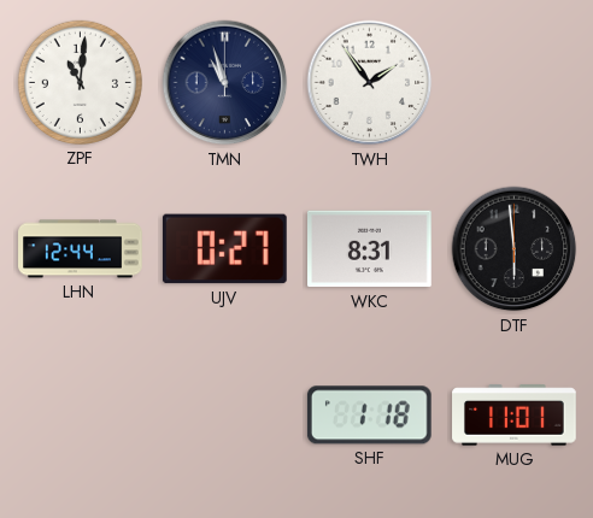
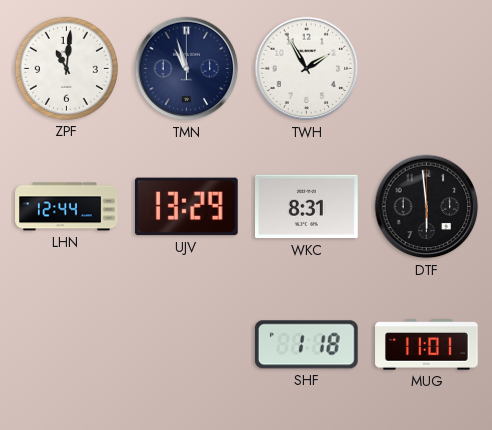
TWH: 1:54 -> 1:55
UJV: 0:27 -> 13:29
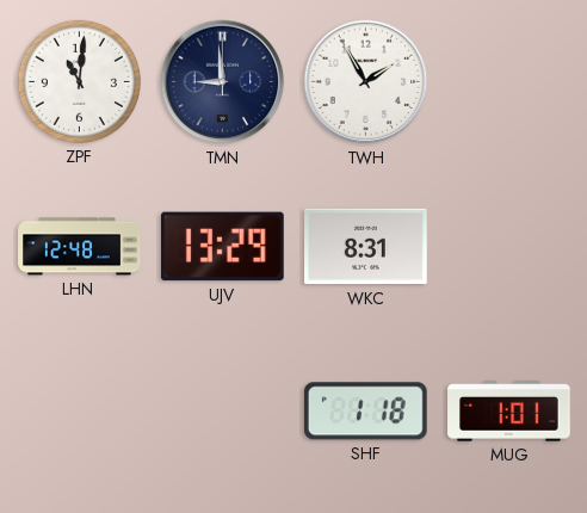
TMN: 10:57 -> 8:59
LHN: 12:44 -> 12:48
DTF: 5:59 -> none
MUG: 11:01 -> 1:01
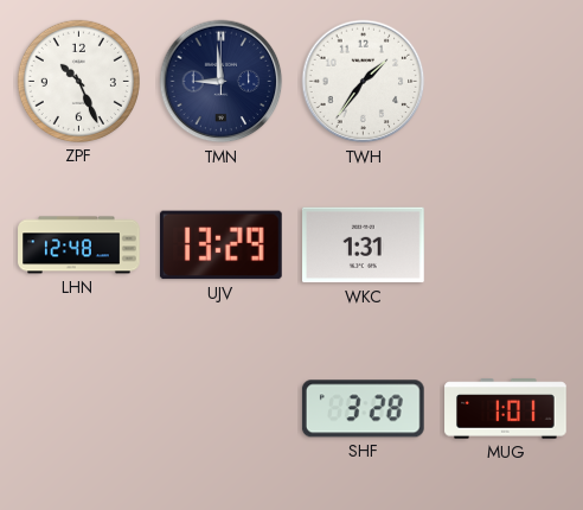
ZPF: 11:01 -> 10:26
TWH: 1:55 -> 1:36
WKC: 8:31 -> 1:31
SHF: 1:18 -> 3:28
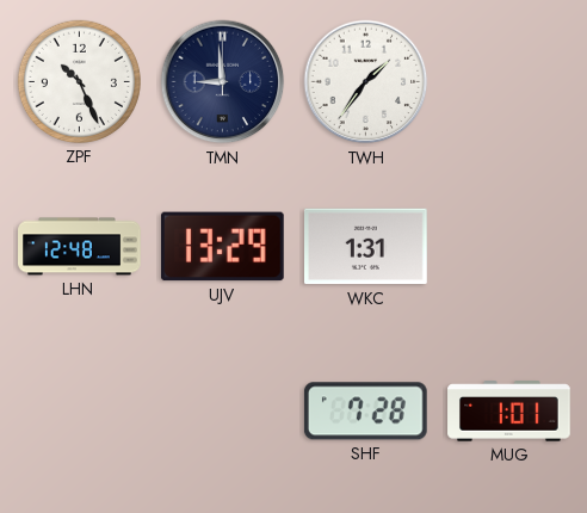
SHF: 3:28 -> 7:28
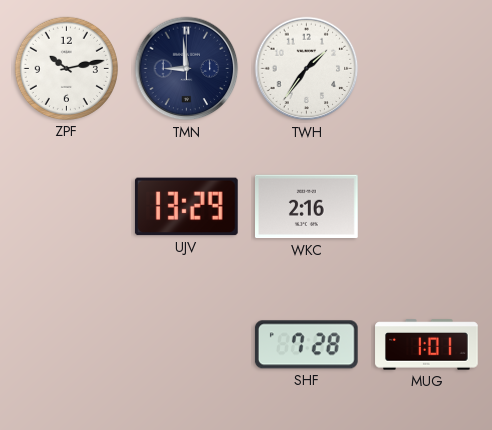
ZPF: 10:26 -> 10:13
LHN: 12:48 -> none
WKC: 1:31 -> 2:16
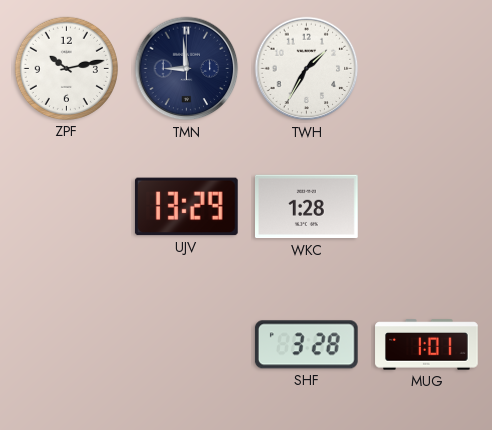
TWH: 1:36 -> 1:35
WKC: 2:16 -> 1:28
SHF: 7:28 -> 3:28
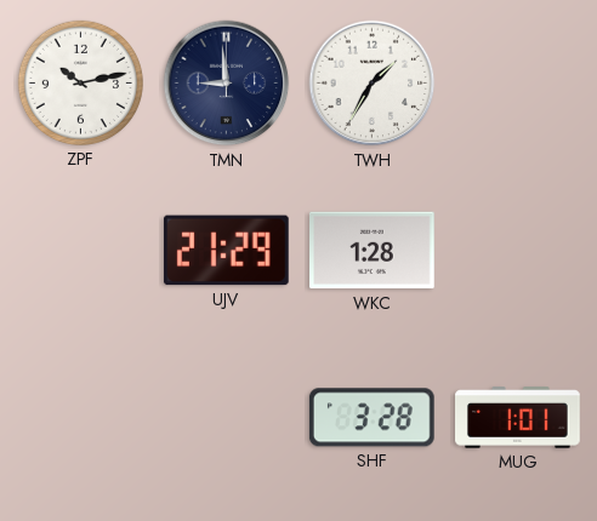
UJV: 13:29 -> 21:29
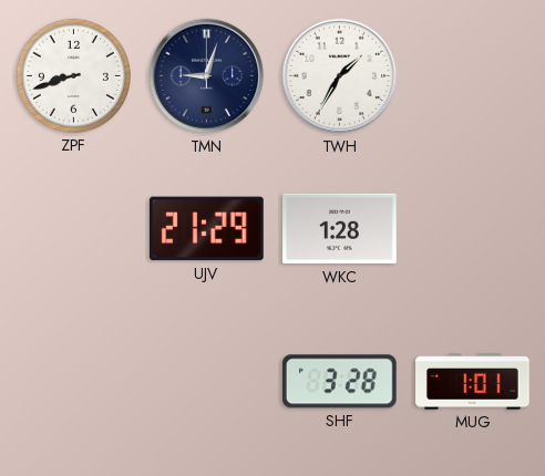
ZPF: 10:13 -> 8:42
TMN: 8:59 -> 9:03
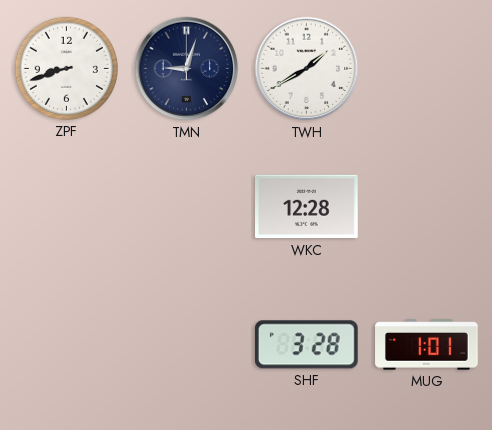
TWH: 1:35 -> 1:40
UJV: 21:29 -> none
WKC: 1:28 -> 12:28
